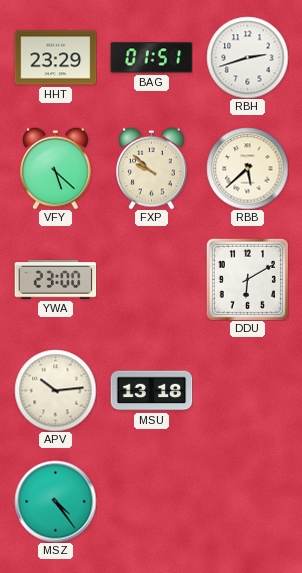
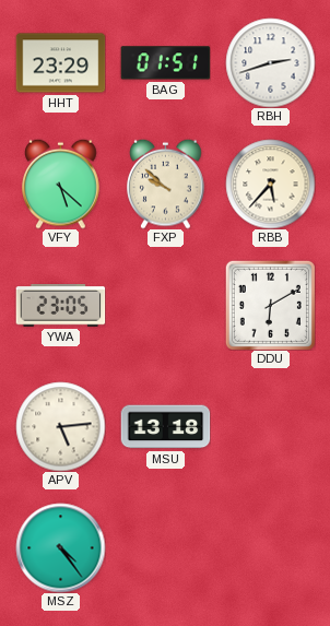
RBB: 5:38 -> 5:37
YWA: 23:00 -> 23:05
APV: 10:14 -> 5:14
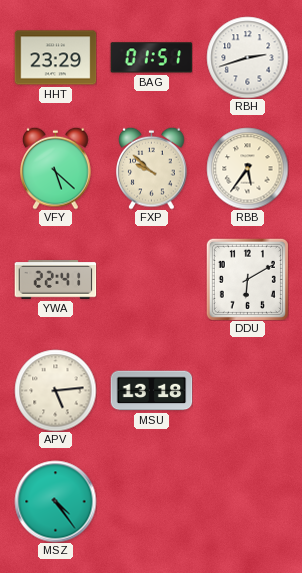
RBB: 5:37 -> 5:36
YWA: 23:05 -> 22:41
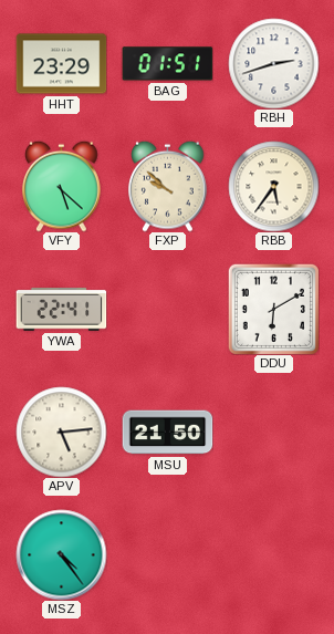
MSU: 13:18 -> 21:50
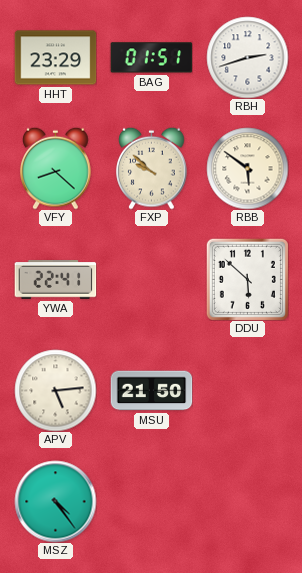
VFY: 5:22 -> 8:22
RBB: 5:36 -> 5:51
DDU: 6:10 -> 5:52
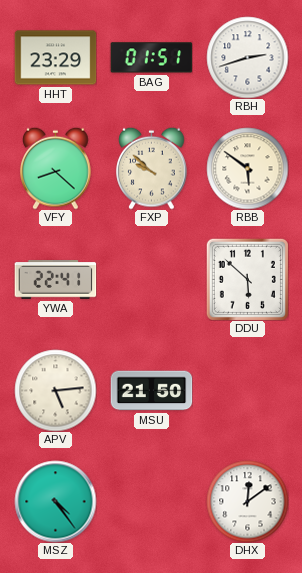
DHX: none -> 12:09
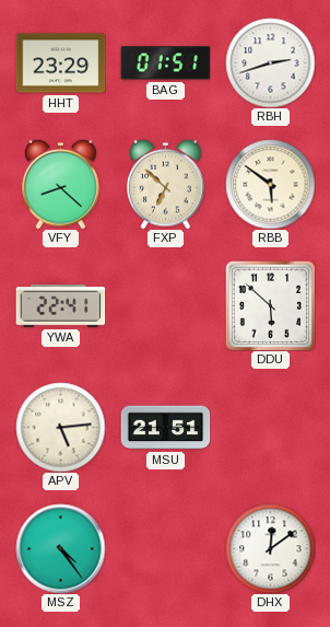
FXP: 9:52 -> 6:52
MSU: 21:50 -> 21:51
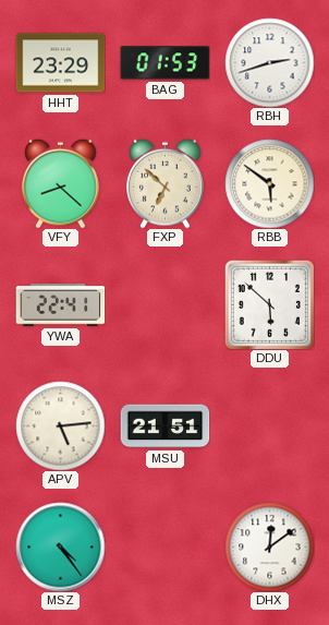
BAG: 01:51 -> 01:53
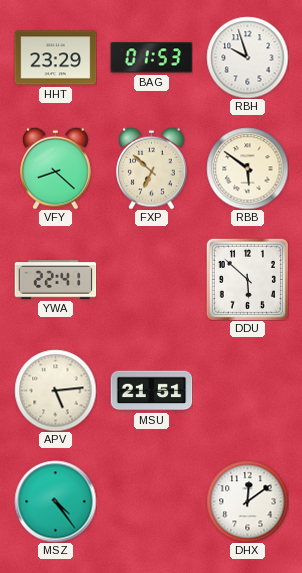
RBH: 2:42 -> 9:57
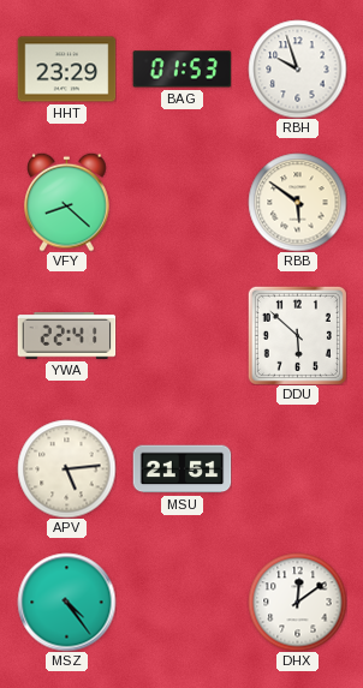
FXP: 6:52 -> none
